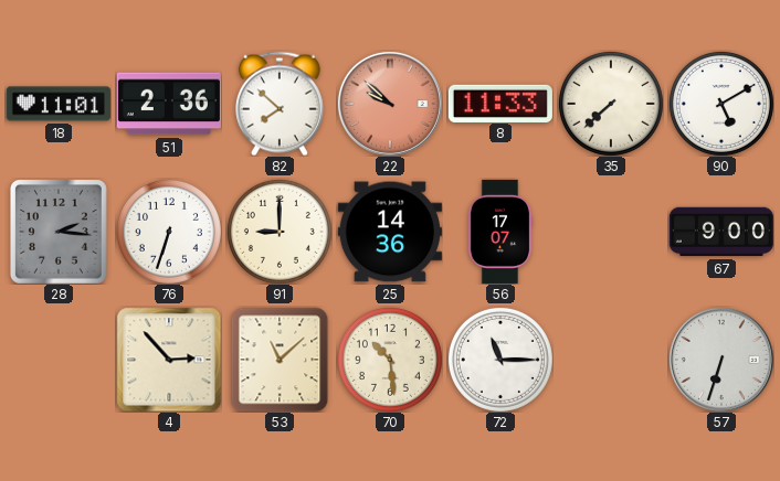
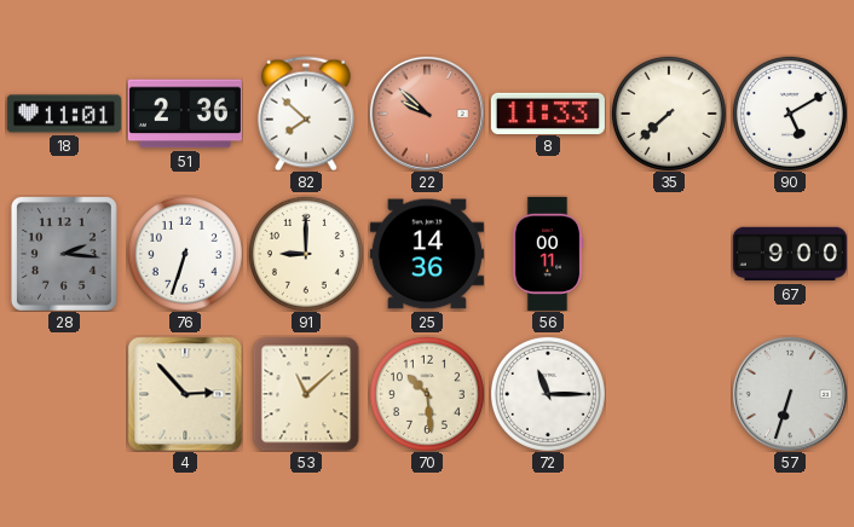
56: 17:07 -> 00:11
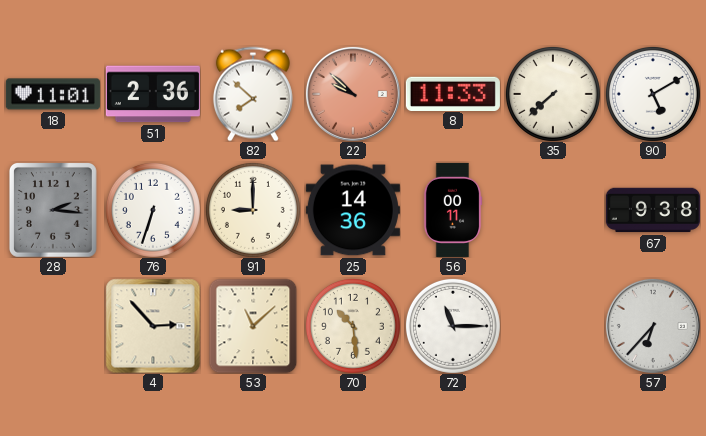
67: 9:00 -> 9:38
57: 6:33 -> 6:37
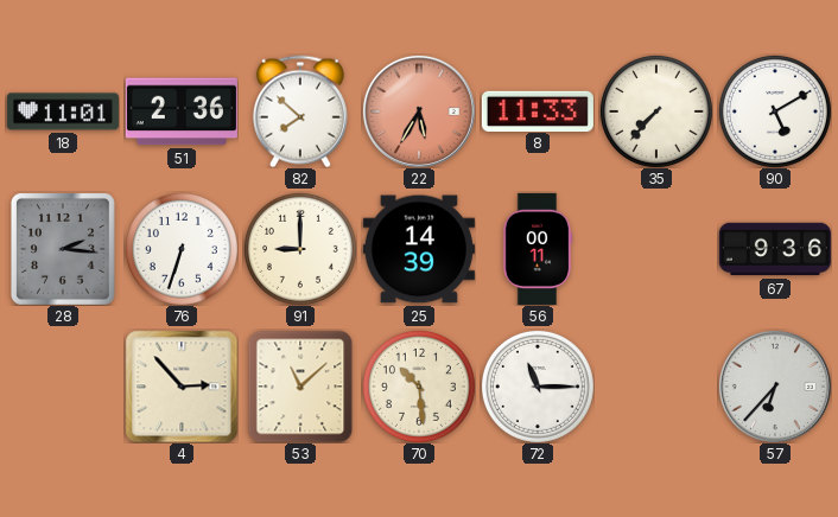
22: 9:52 -> 5:35
35: 7:38 -> 7:37
25: 14:36 -> 14:39
67: 9:38 -> 9:36
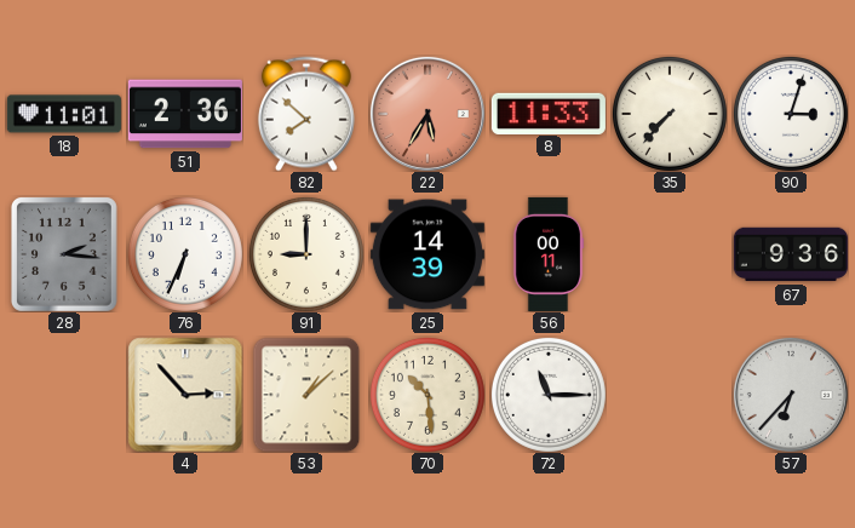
90: 5:10 -> 3:03
76: 6:33 -> 6:34
53: 11:08 -> 1:08
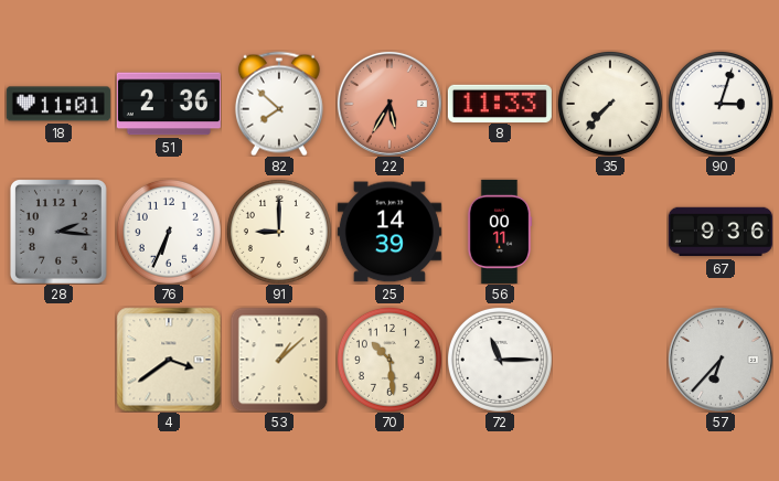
4: 2:53 -> 3:39
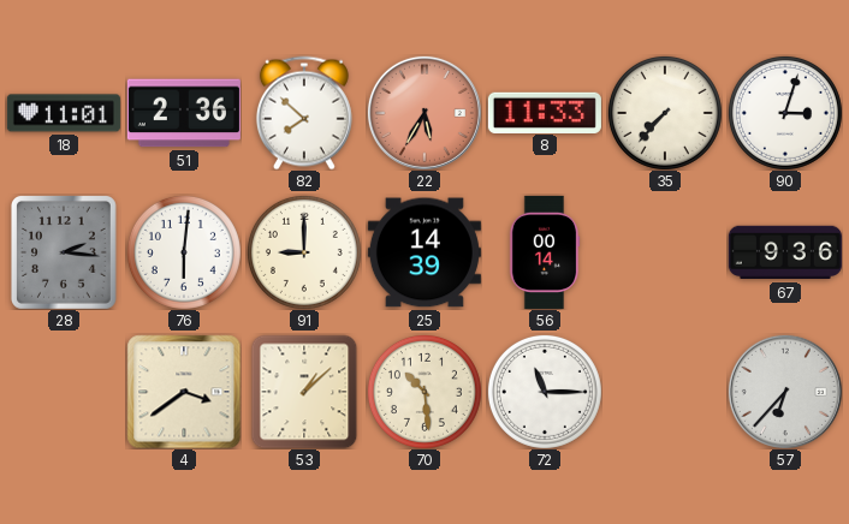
76: 6:34 -> 6:01
56: 00:11 -> 00:14
